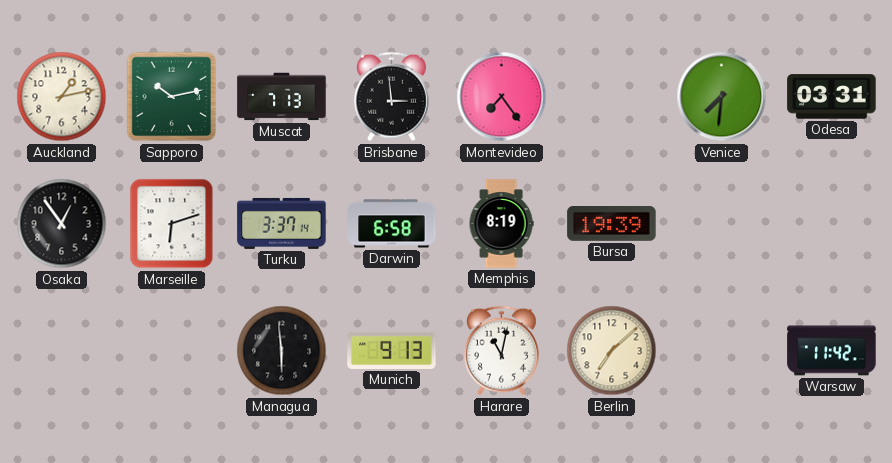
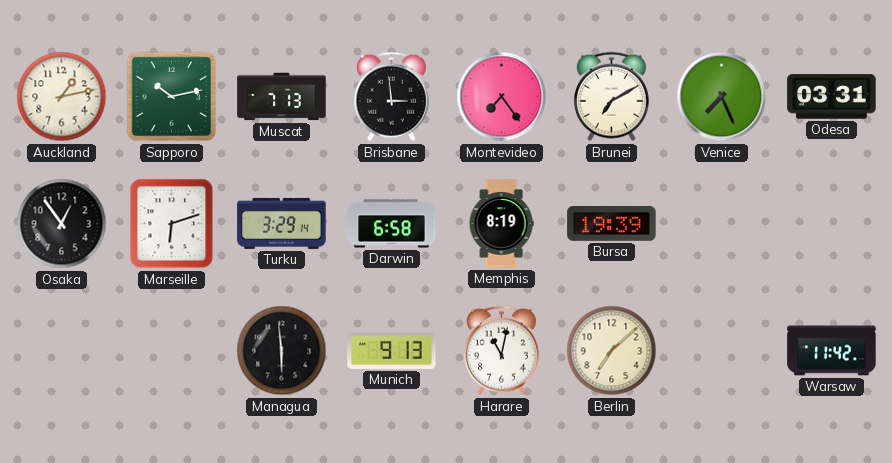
Brunei: none -> 7:10
Venice: 7:31 -> 7:26
Turku: 3:37 -> 3:29
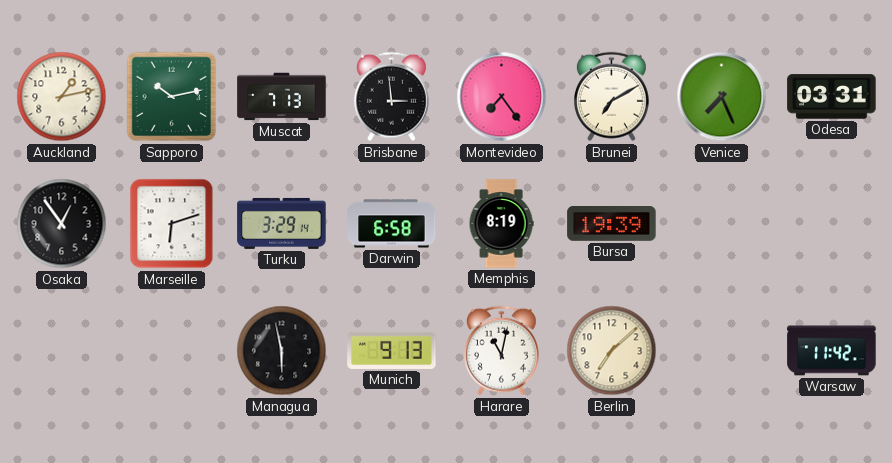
Managua: 5:59 -> 5:58
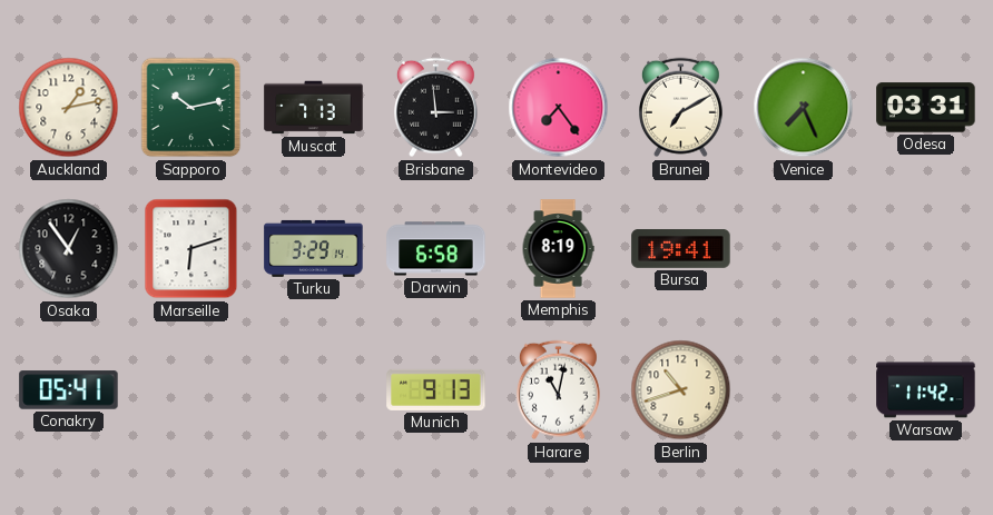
Bursa: 19:39 -> 19:41
Conakry: none -> 05:41
Managua: 5:58 -> none
Berlin: 7:08 -> 10:42
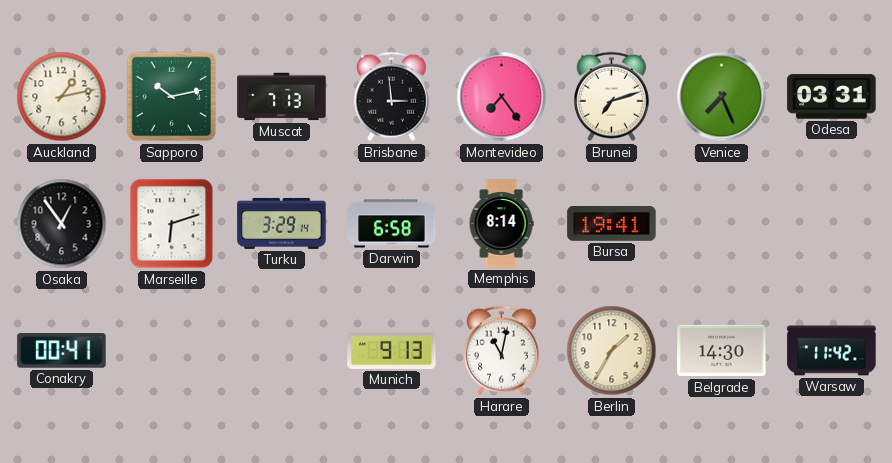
Brunei: 7:10 -> 7:12
Memphis: 8:19 -> 8:14
Conakry: 05:41 -> 00:41
Berlin: 10:42 -> 1:35
Belgrade: none -> 14:30
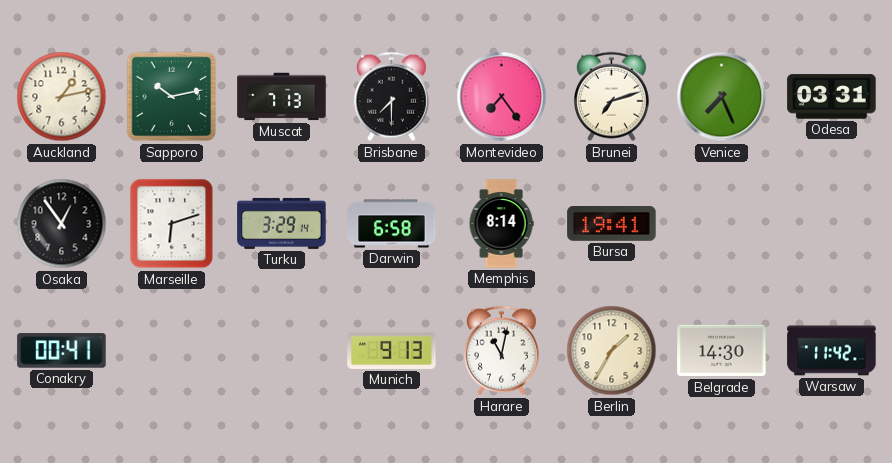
Brisbane: 2:59 -> 7:30
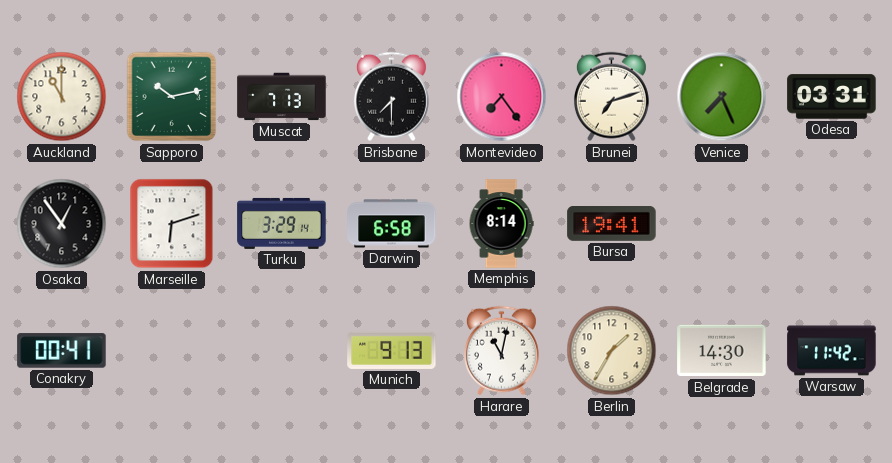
Auckland: 1:13 -> 11:00
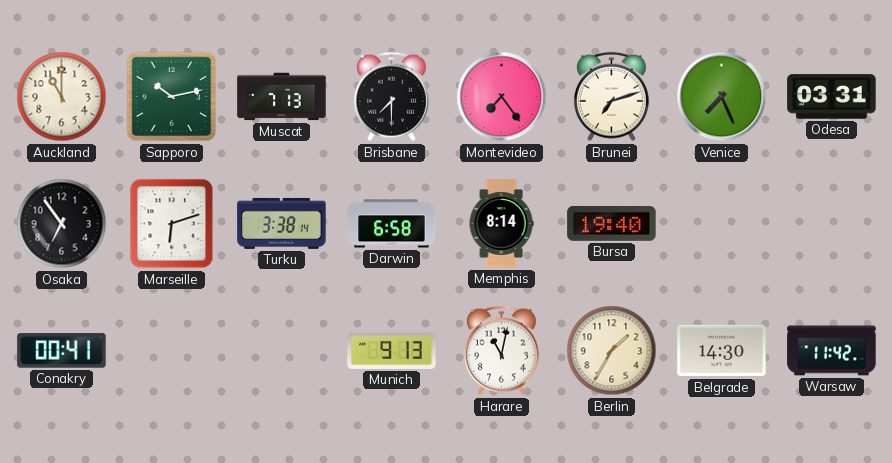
Osaka: 12:54 -> 6:54
Turku: 3:29 -> 3:38
Bursa: 19:41 -> 19:40
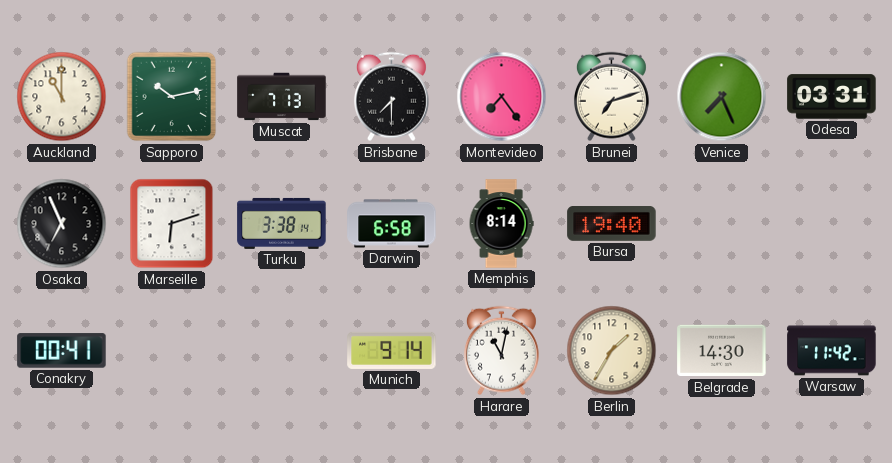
Osaka: 6:54 -> 6:56
Munich: 9:13 -> 9:14
